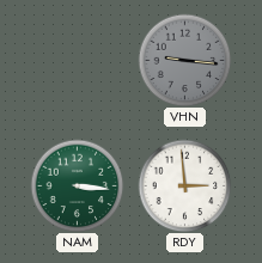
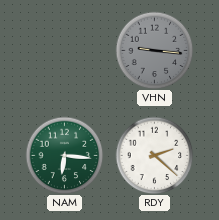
NAM: 3:16 -> 6:16
RDY: 2:59 -> 2:22
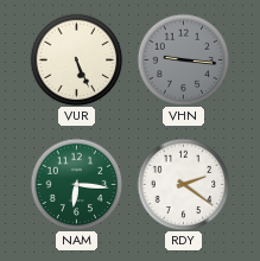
VUR: none -> 5:26
RDY: 2:22 -> 2:21
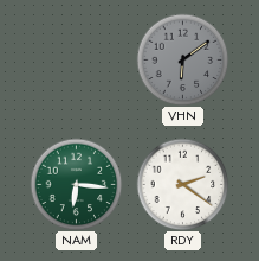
VUR: 5:26 -> none
VHN: 9:16 -> 6:09
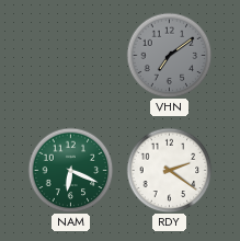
VHN: 6:09 -> 7:09
NAM: 6:16 -> 6:19
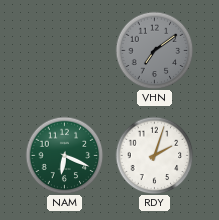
RDY: 2:21 -> 2:03
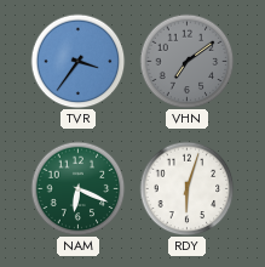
TVR: none -> 3:36
RDY: 2:03 -> 6:03
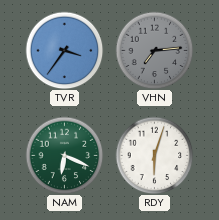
VHN: 7:09 -> 7:14
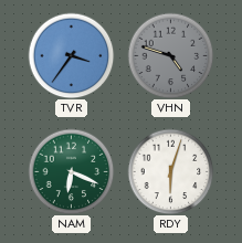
VHN: 7:14 -> 4:48
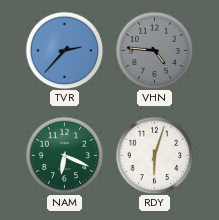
TVR: 3:36 -> 2:37
VHN: 4:48 -> 4:46
